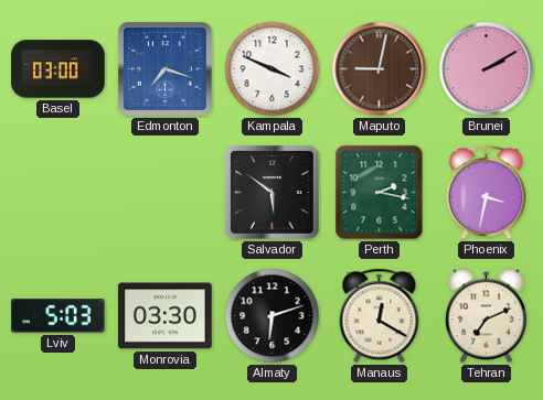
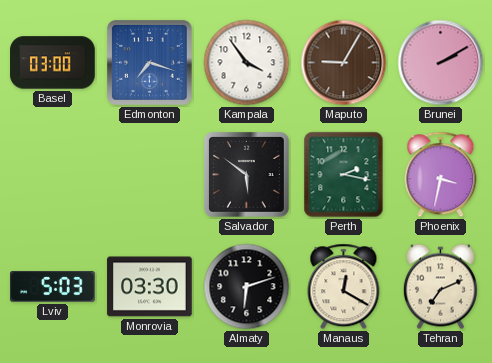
Kampala: 3:49 -> 3:54
Maputo: 9:02 -> 9:05
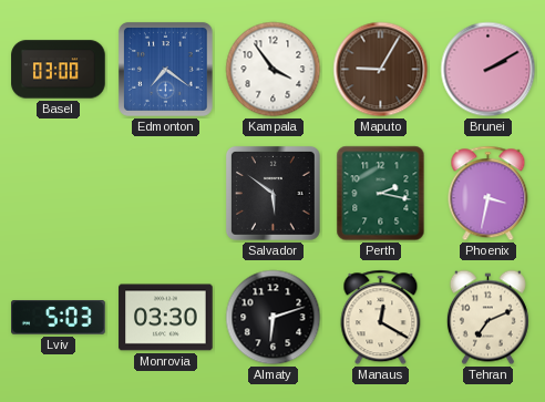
Edmonton: 7:18 -> 7:21
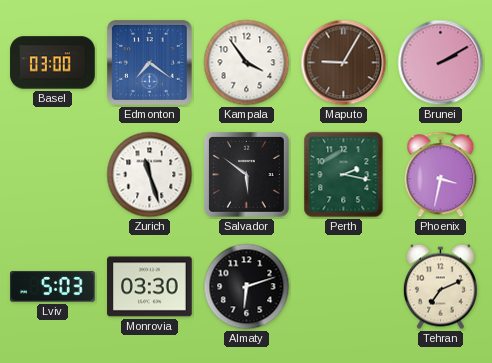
Zurich: none -> 11:27
Manaus: 12:20 -> none
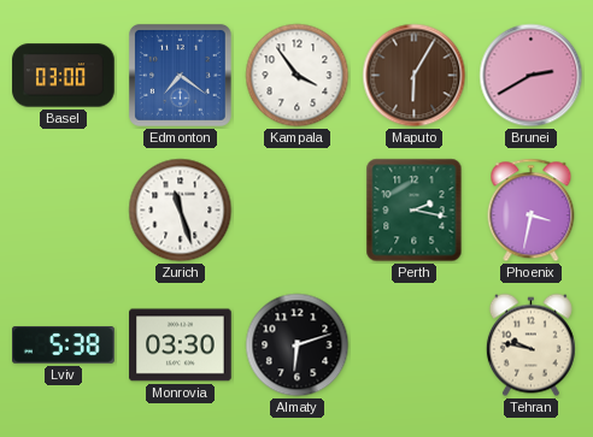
Maputo: 9:05 -> 6:05
Brunei: 2:10 -> 2:40
Salvador: 5:51 -> none
Lviv: 5:03 -> 5:38
Tehran: 7:11 -> 9:47
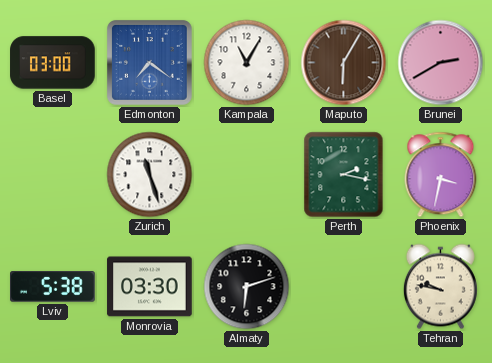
Kampala: 3:54 -> 11:05
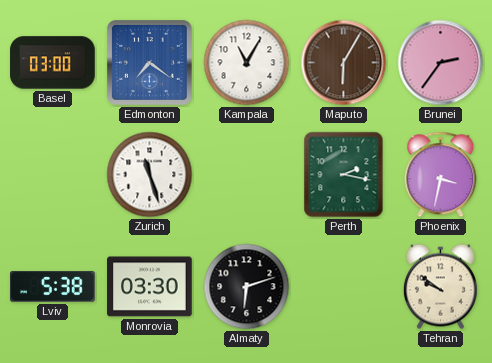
Brunei: 2:40 -> 2:36
Tehran: 9:47 -> 9:51
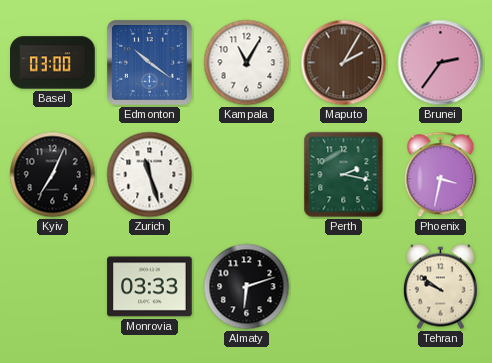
Edmonton: 7:21 -> 10:21
Maputo: 6:05 -> 2:05
Kyiv: none -> 7:04
Lviv: 5:38 -> none
Monrovia: 03:30 -> 03:33
